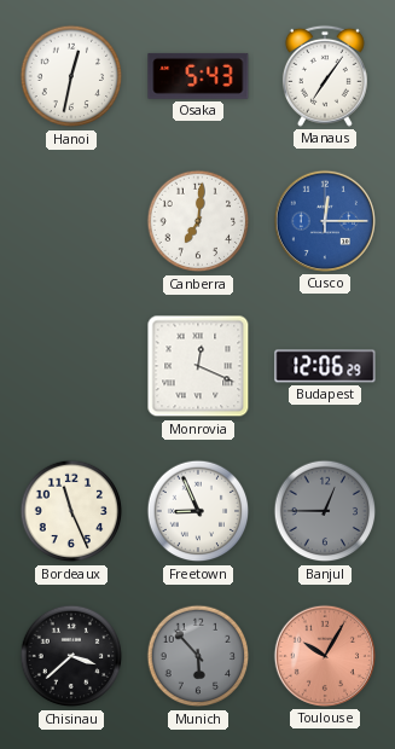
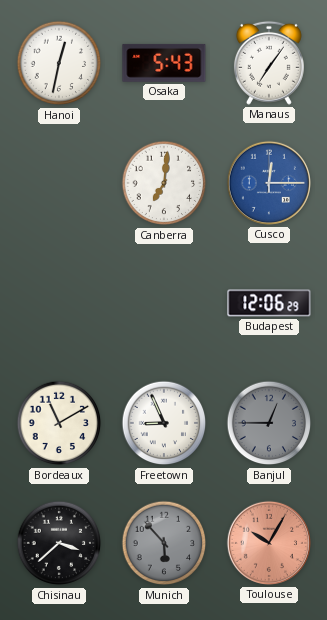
Monrovia: 12:19 -> none
Bordeaux: 11:26 -> 11:10
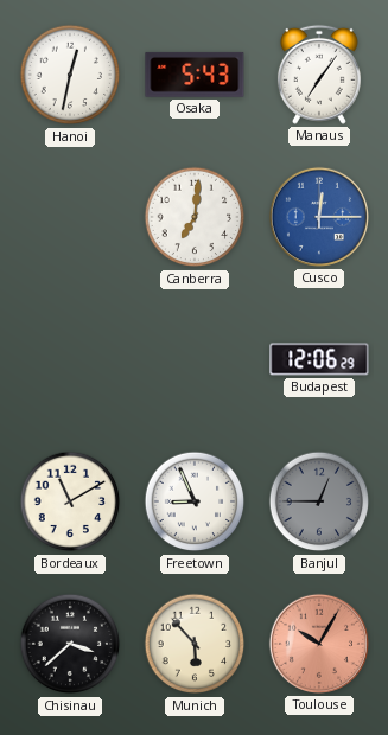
Munich dial: grey -> cream
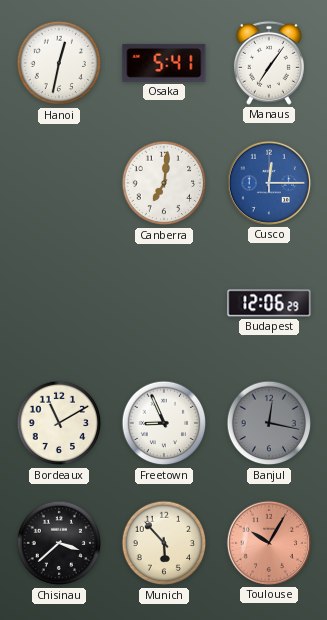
Osaka: 5:43 -> 5:41
Banjul: 12:45 -> 12:17
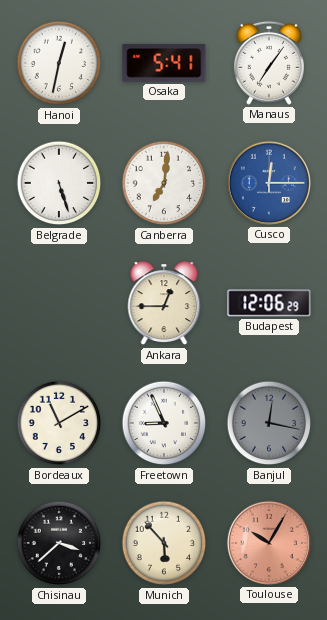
Belgrade: none -> 5:27
Ankara: none -> 12:45
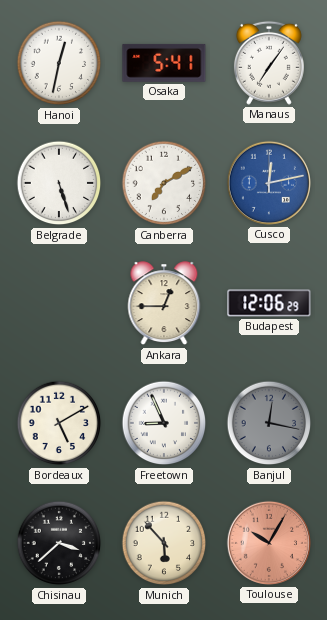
Canberra: 7:01 -> 7:10
Cusco: 12:15 -> 12:13
Bordeaux: 11:10 -> 5:10
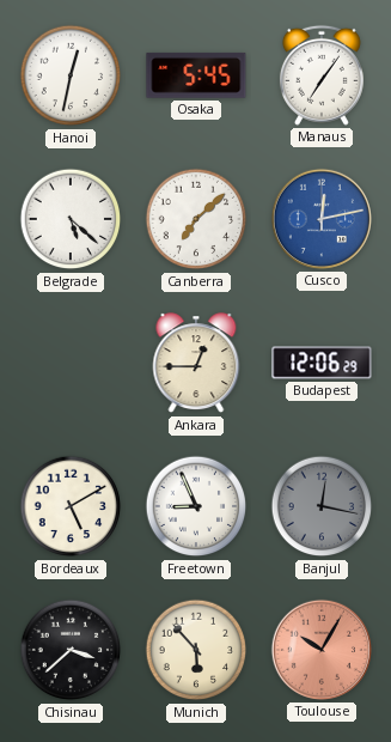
Osaka: 5:41 -> 5:45
Belgrade: 5:27 -> 5:22
Canberra: 7:10 -> 7:08
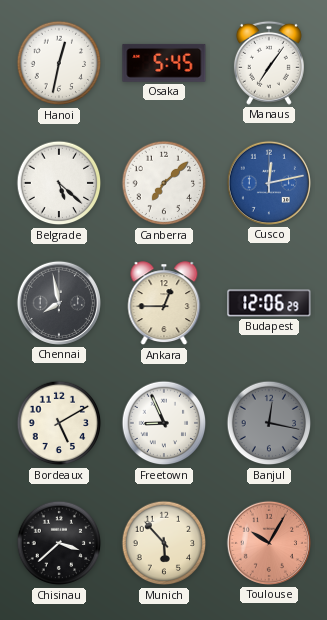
Chennai: none -> 7:58
